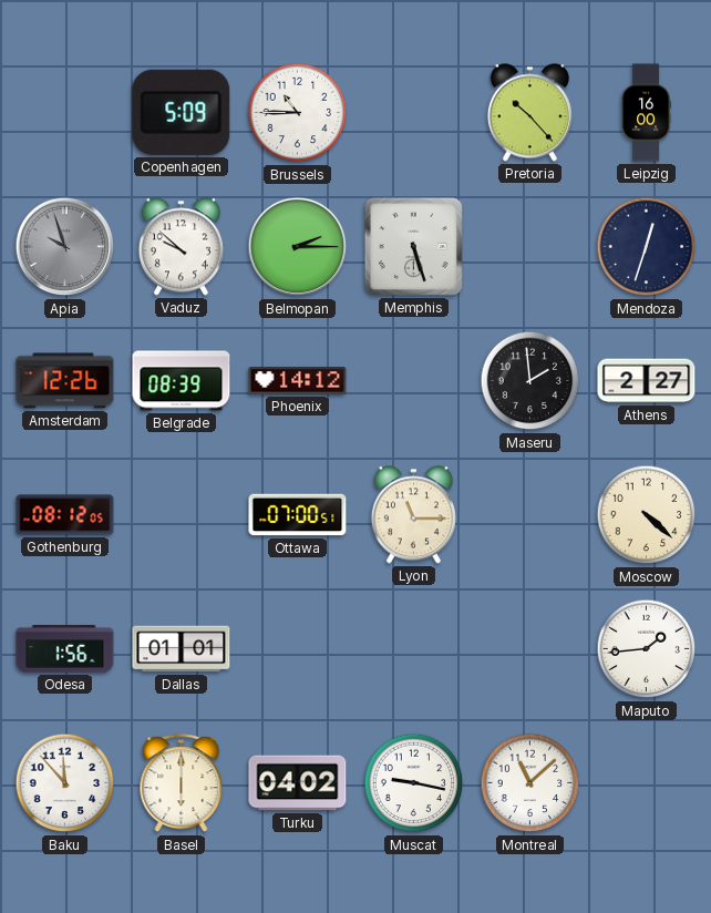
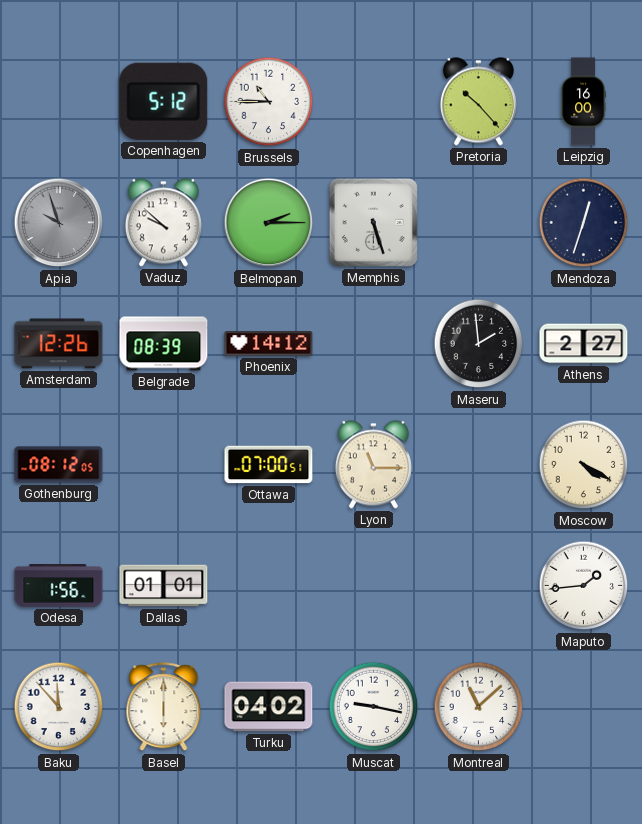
Copenhagen: 5:09 -> 5:12
Moscow: 4:22 -> 4:20
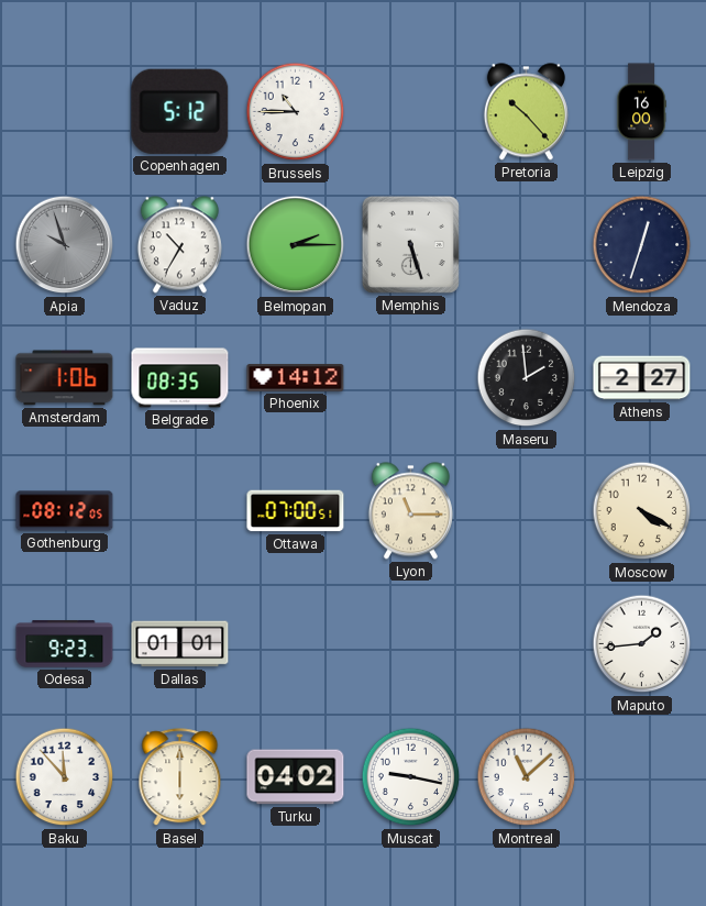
Vaduz: 9:52 -> 10:35
Amsterdam: 12:26 -> 1:06
Belgrade: 08:39 -> 08:35
Odesa: 1:56 -> 9:23
